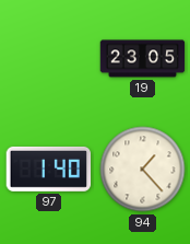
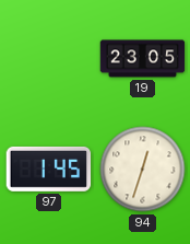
97: 1:40 -> 1:45
94: 1:23 -> 12:33
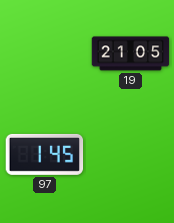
19: 23:05 -> 21:05
94: 12:33 -> none
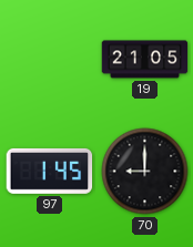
70: none -> 9:00
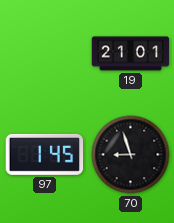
19: 21:05 -> 21:01
70: 9:00 -> 8:57
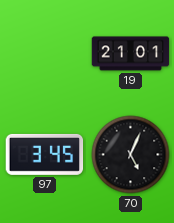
97: 1:45 -> 3:45
70: 8:57 -> 5:04
